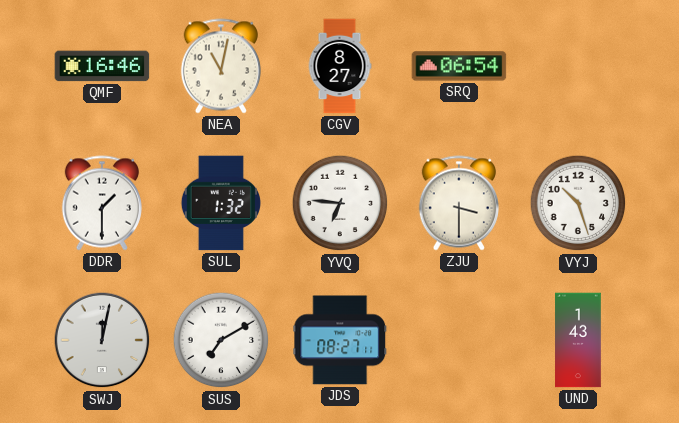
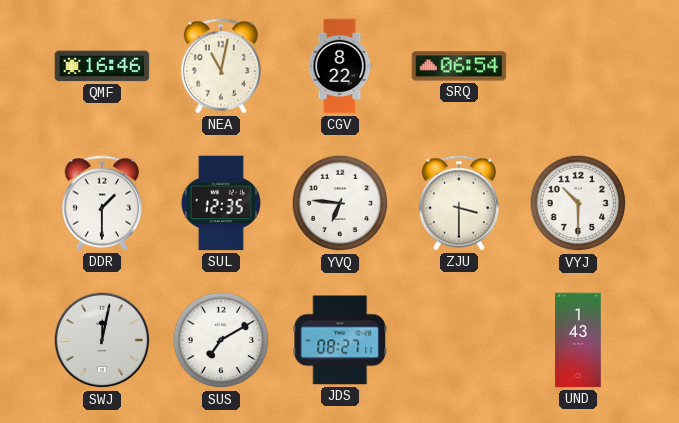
CGV: 8:27 -> 8:22
SUL: 1:32 -> 12:35
VYJ: 10:27 -> 10:30
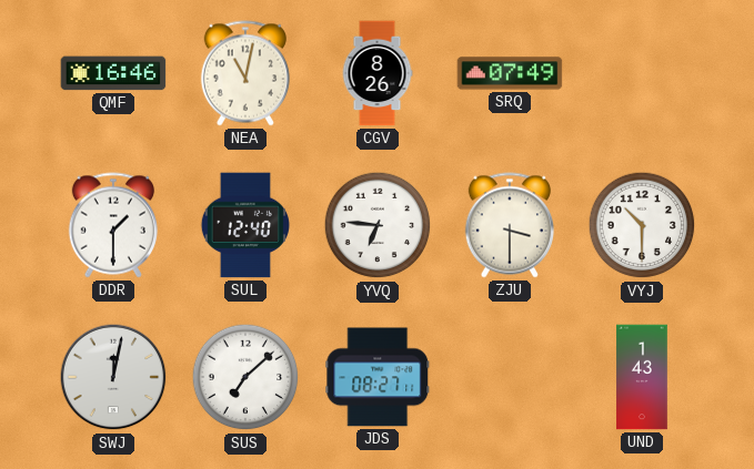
CGV: 8:22 -> 8:26
SRQ: 06:54 -> 07:49
SUL: 12:35 -> 12:40
SUS: 7:10 -> 7:08
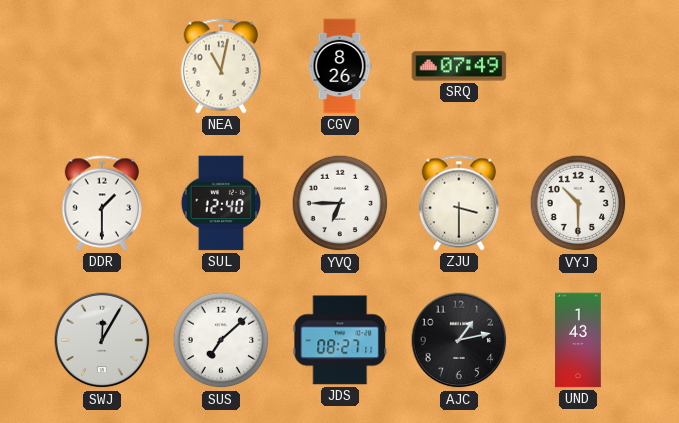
QMF: 16:46 -> none
YVQ: 6:46 -> 6:45
SWJ: 12:02 -> 12:05
AJC: none -> 1:13
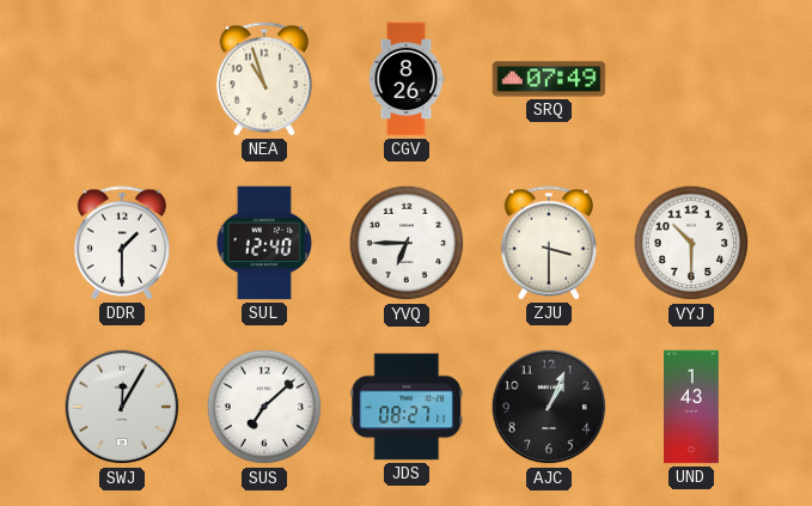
NEA: 11:02 -> 10:57
AJC: 1:13 -> 1:04
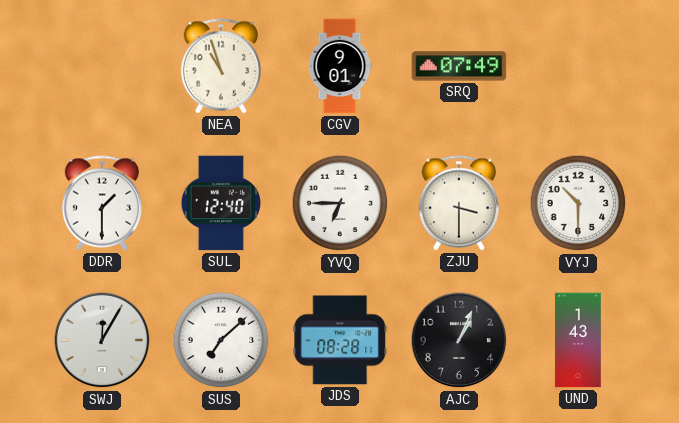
CGV: 8:26 -> 9:01
JDS: 08:27 -> 08:28
